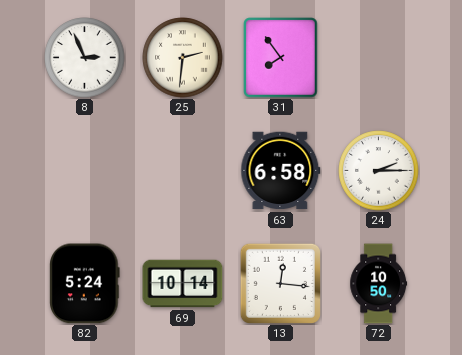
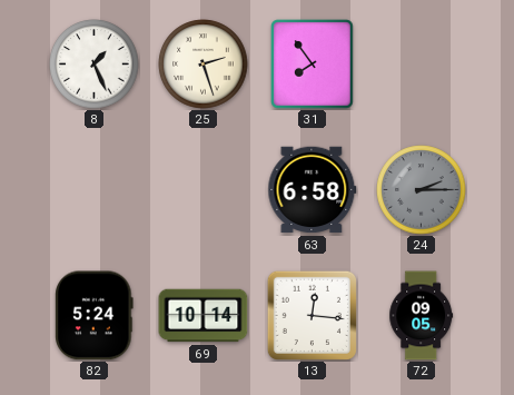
8: 2:56 -> 1:26
25: 2:31 -> 2:27
24 dial: white -> grey
72: 10:50 -> 09:05
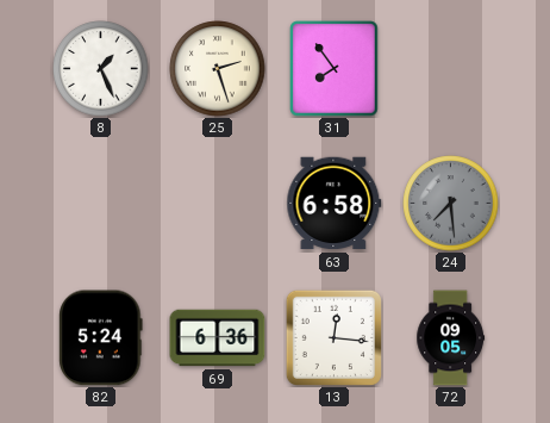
24: 2:15 -> 7:29
69: 10:14 -> 6:36
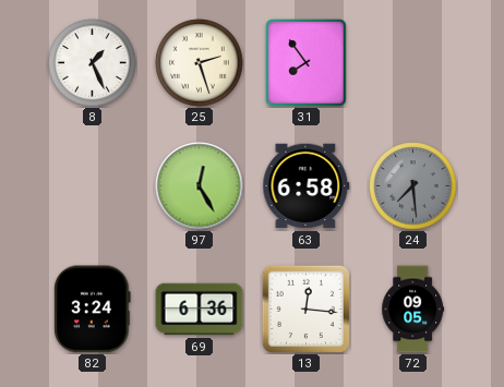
97: none -> 12:25
82: 5:24 -> 3:24
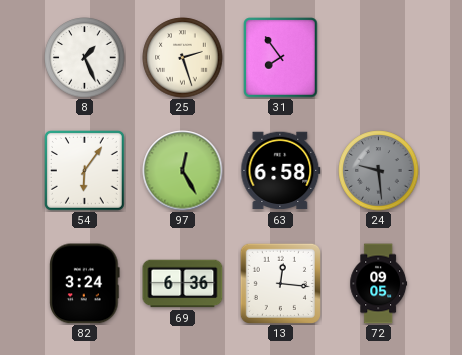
54: none -> 6:06
24: 7:29 -> 9:29
